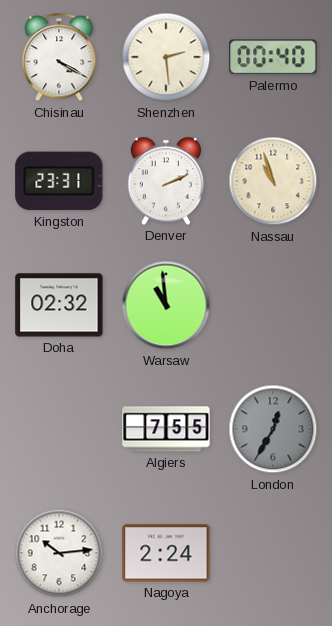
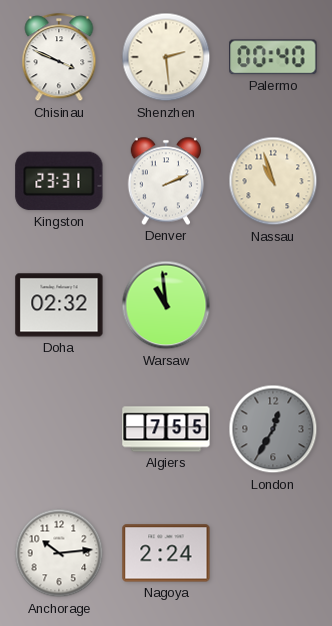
Chisinau: 4:20 -> 3:49
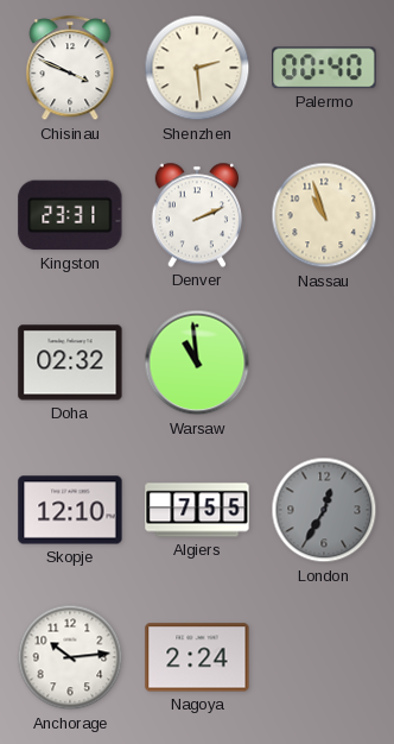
Skopje: none -> 12:10
